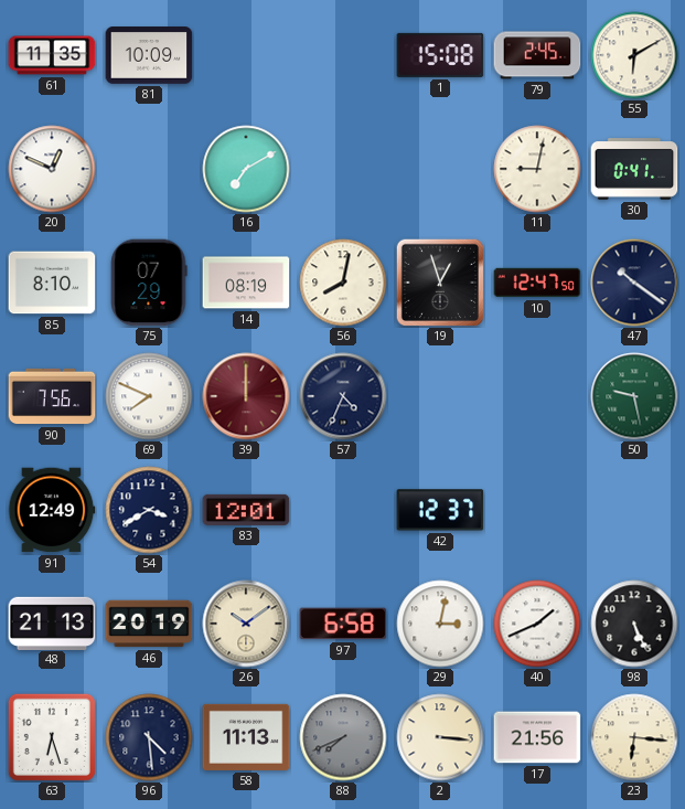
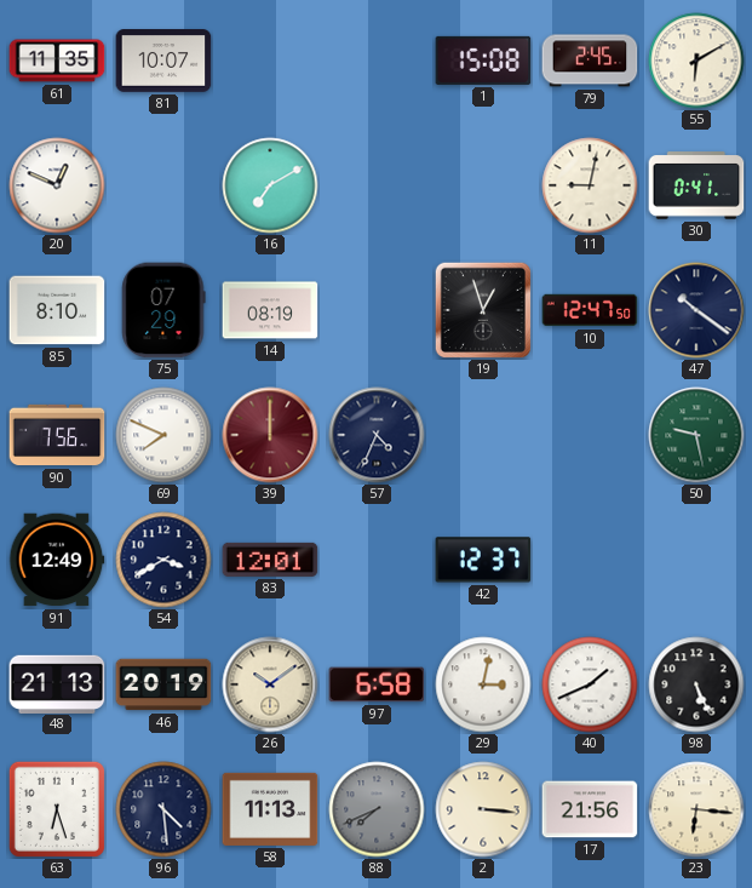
81: 10:09 -> 10:07
56: 8:02 -> none
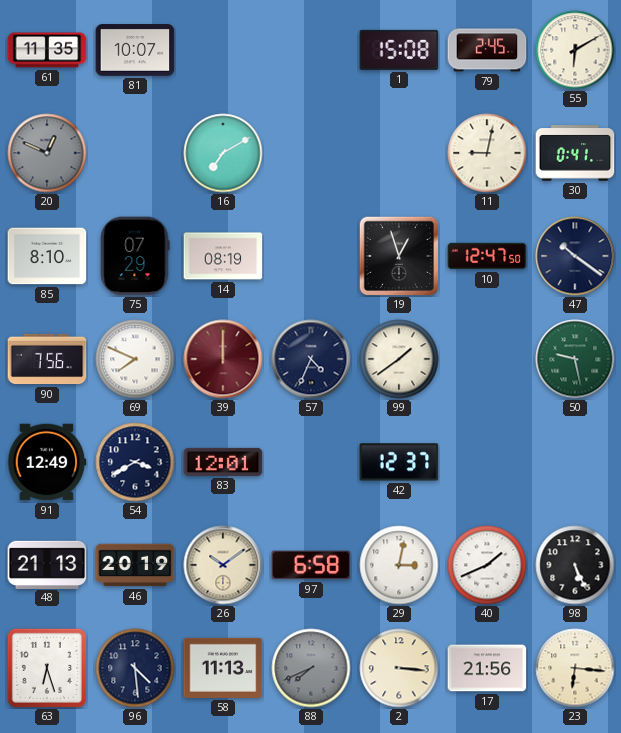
20 dial: white -> grey
99: none -> 1:39
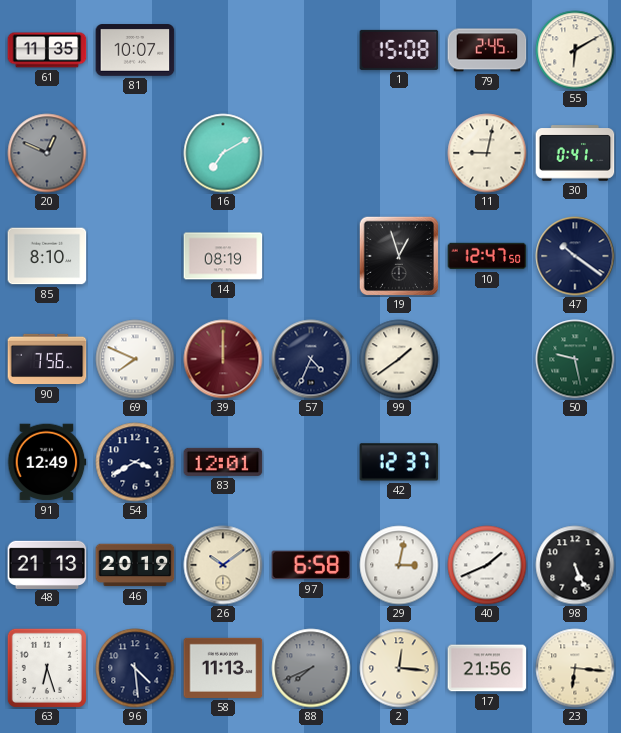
75: 07:29 -> none
2: 3:16 -> 12:16
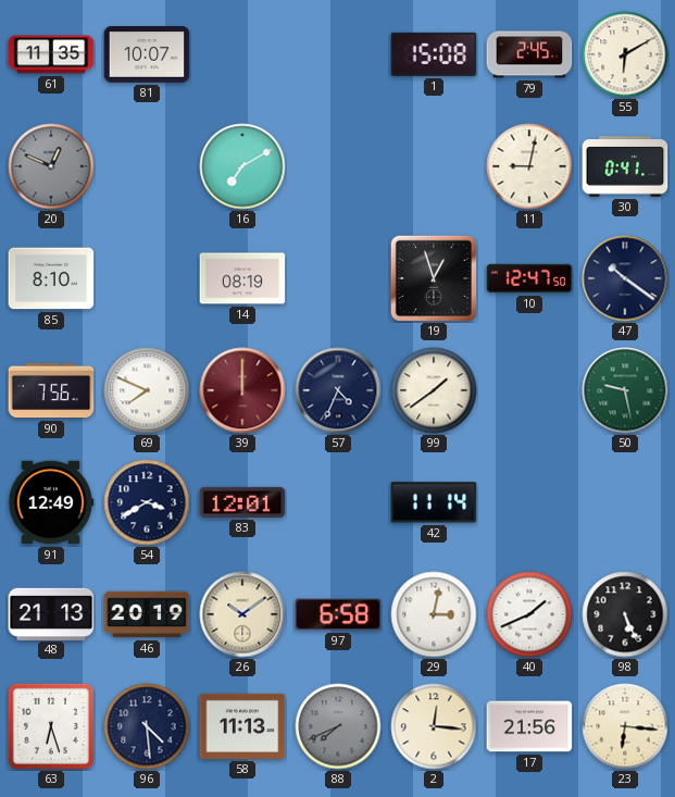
42: 12:37 -> 11:14
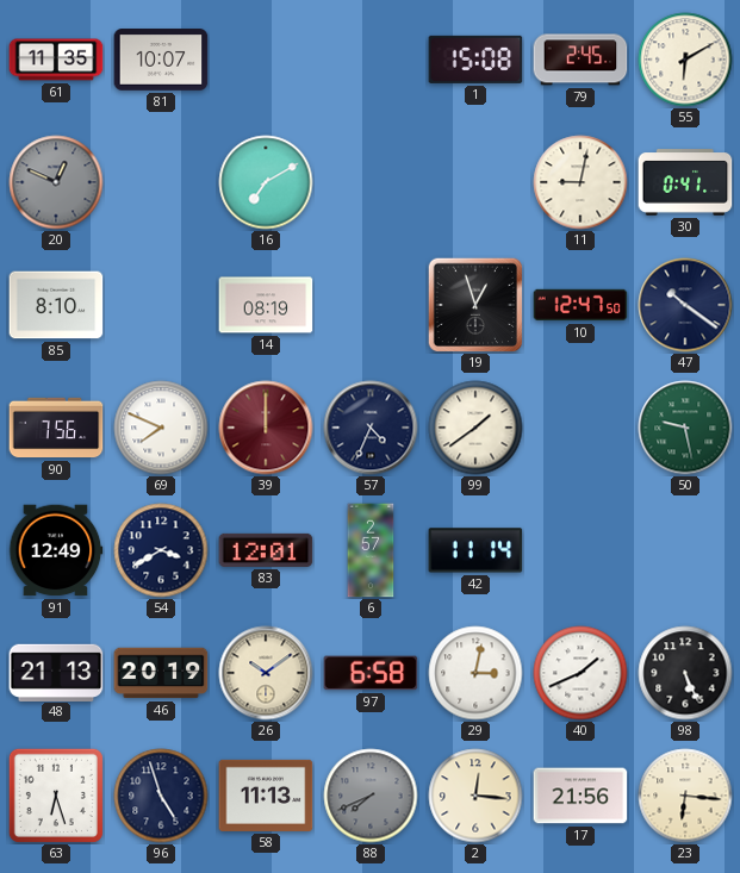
6: none -> 2:57
96: 4:29 -> 4:57
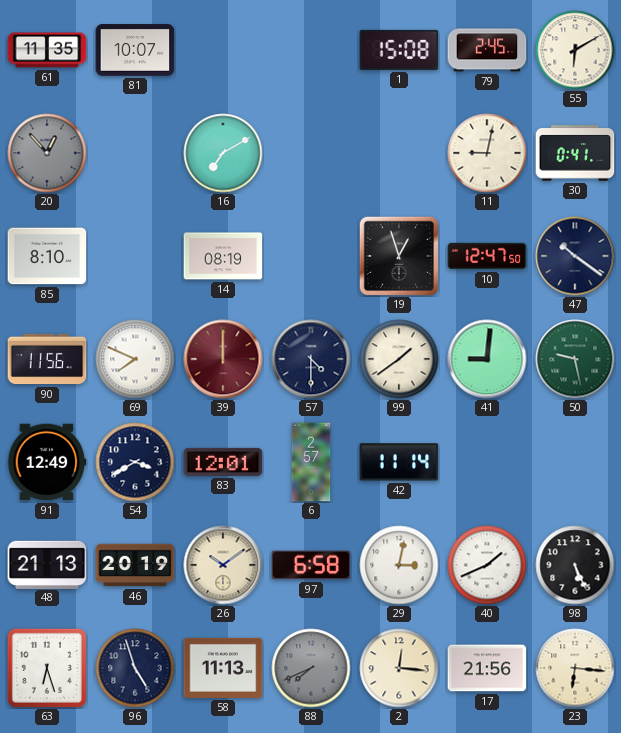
20: 12:49 -> 12:53
90: 7:56 -> 11:56
57: 4:34 -> 4:30
41: none -> 9:01
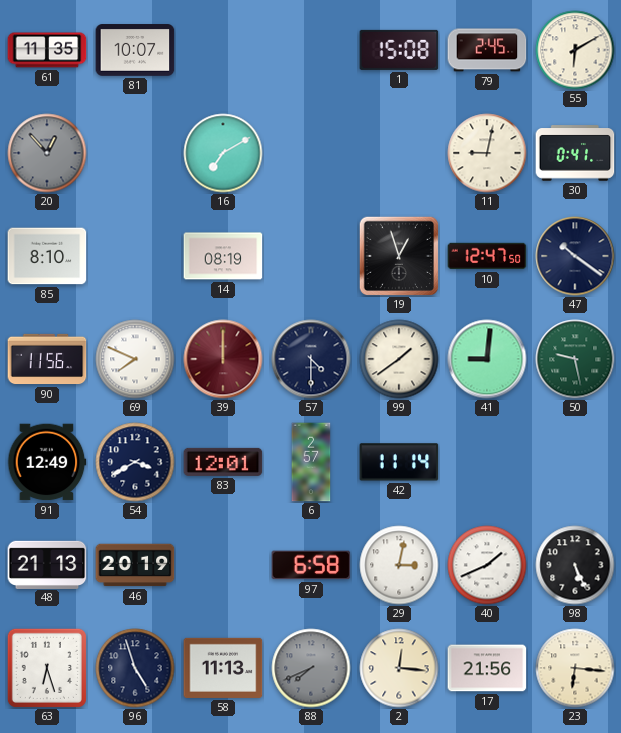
26: 10:09 -> none
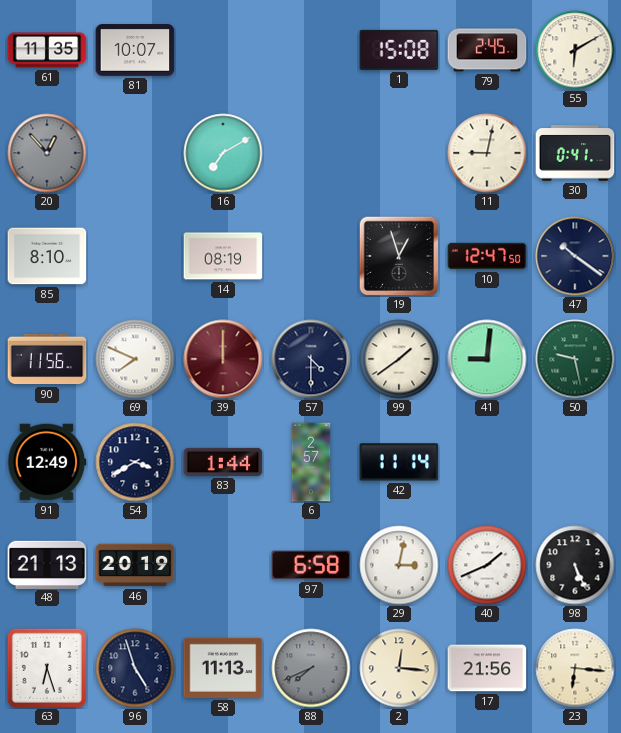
83: 12:01 -> 1:44
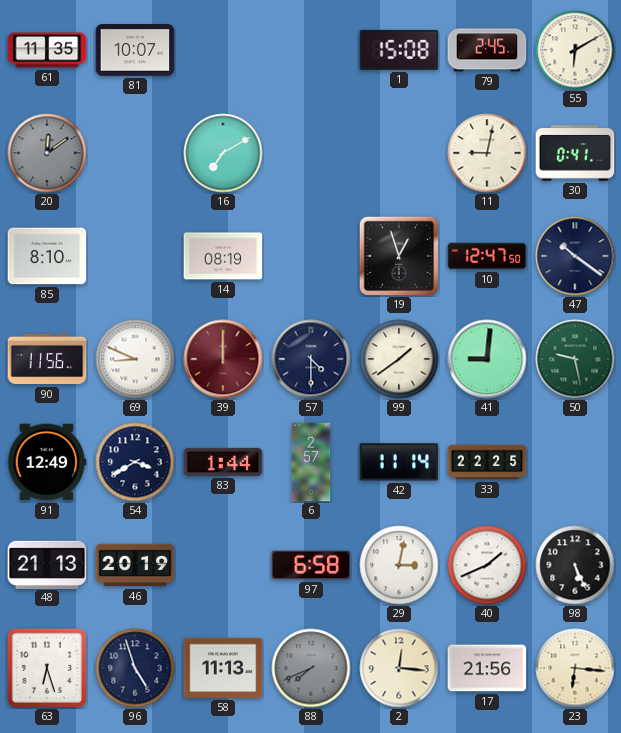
20: 12:53 -> 12:09
69: 7:49 -> 8:49
33: none -> 22:25
